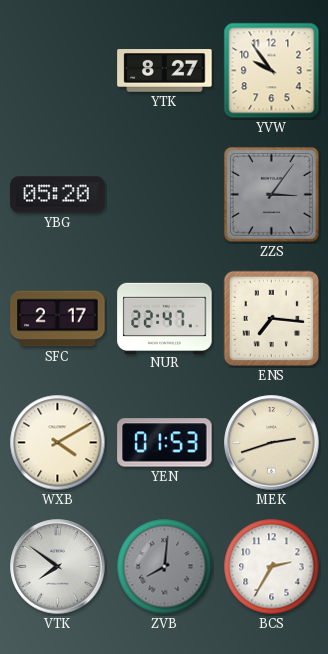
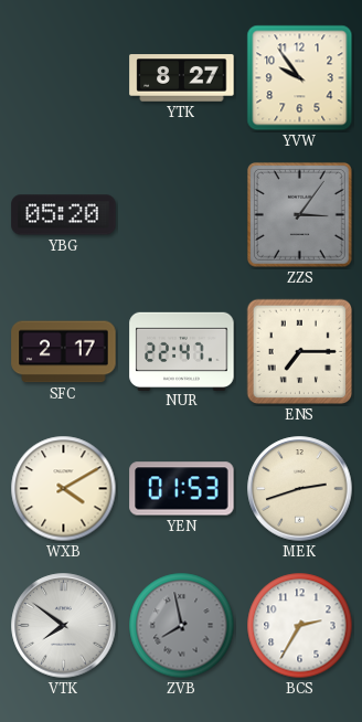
ENS: 7:16 -> 7:15
ZVB: 8:01 -> 7:58
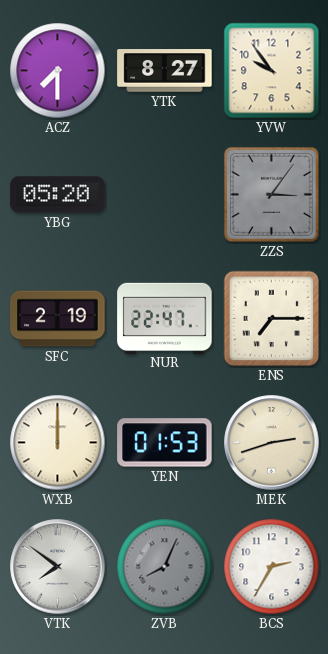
ACZ: none -> 7:30
SFC: 2:17 -> 2:19
WXB: 4:10 -> 12:00
ZVB: 7:58 -> 8:04
